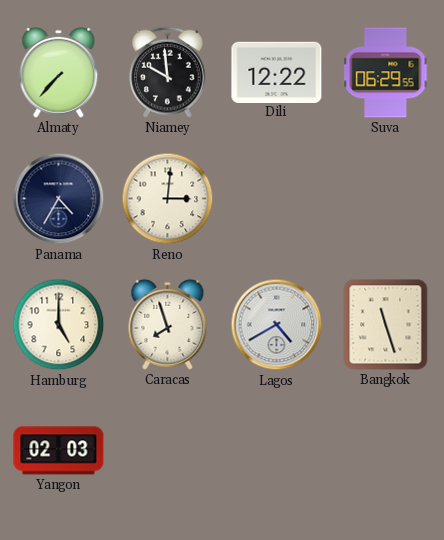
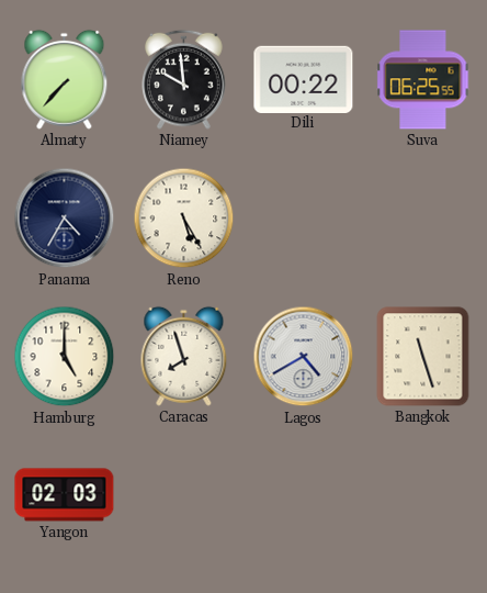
Dili: 12:22 -> 00:22
Suva: 06:29 -> 06:25
Reno: 3:01 -> 5:25
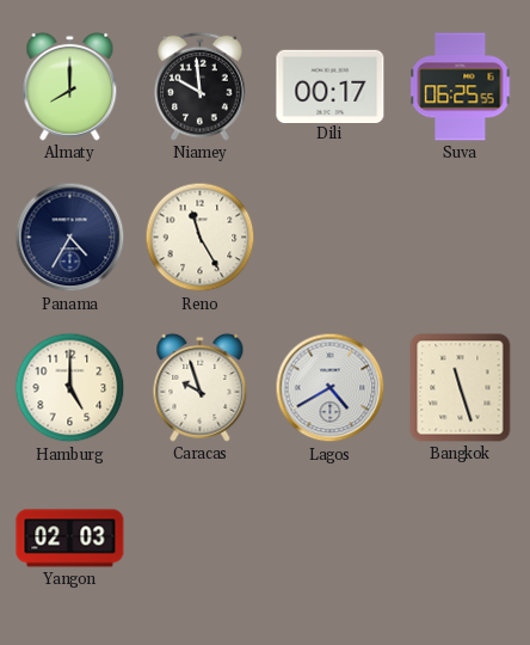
Almaty: 7:37 -> 8:00
Dili: 00:22 -> 00:17
Reno: 5:25 -> 11:25
Caracas: 7:57 -> 9:57
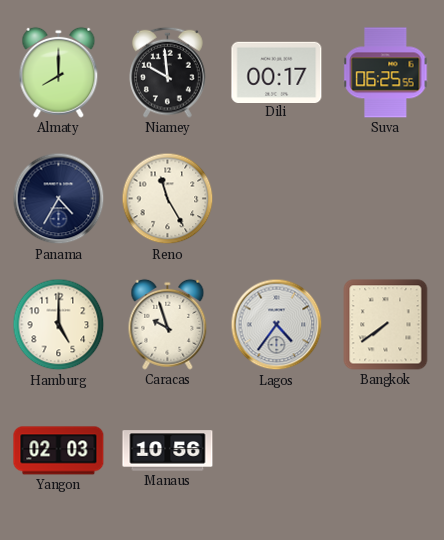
Lagos: 4:40 -> 4:36
Bangkok: 11:27 -> 7:39
Manaus: none -> 10:56
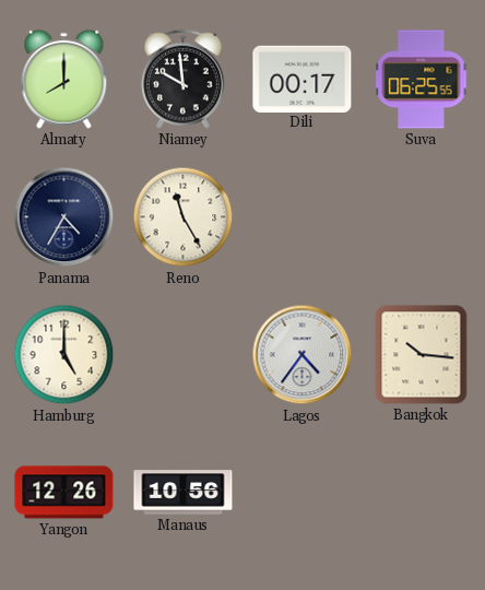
Caracas: 9:57 -> none
Bangkok: 7:39 -> 10:16
Yangon: 02:03 -> 12:26
